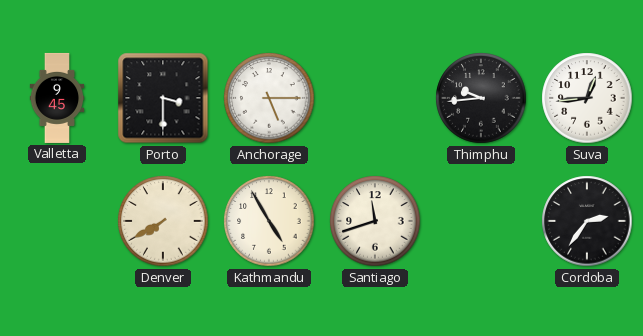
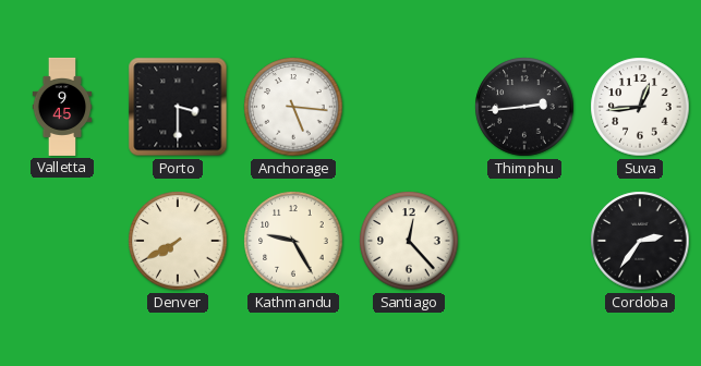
Anchorage: 5:15 -> 5:16
Thimphu: 9:44 -> 2:44
Kathmandu: 4:55 -> 9:25
Santiago: 11:42 -> 12:23
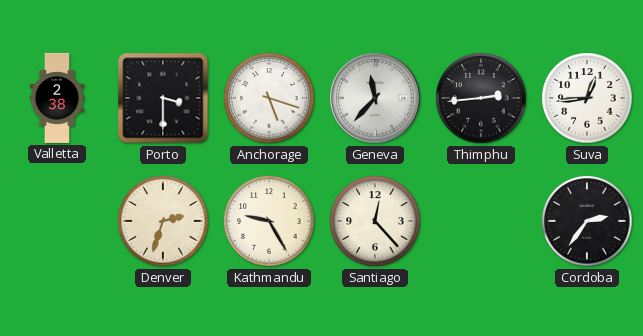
Valletta: 9:45 -> 2:38
Anchorage: 5:16 -> 5:18
Geneva: none -> 11:37
Denver: 7:40 -> 2:33
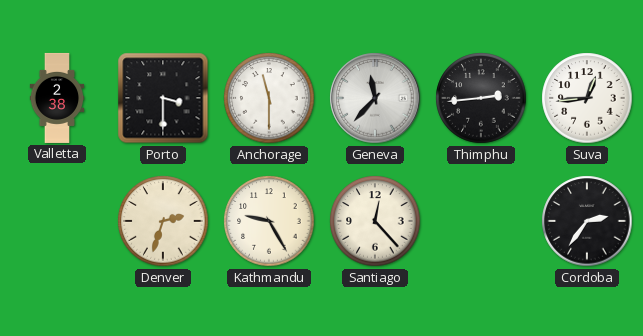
Anchorage: 5:18 -> 11:30
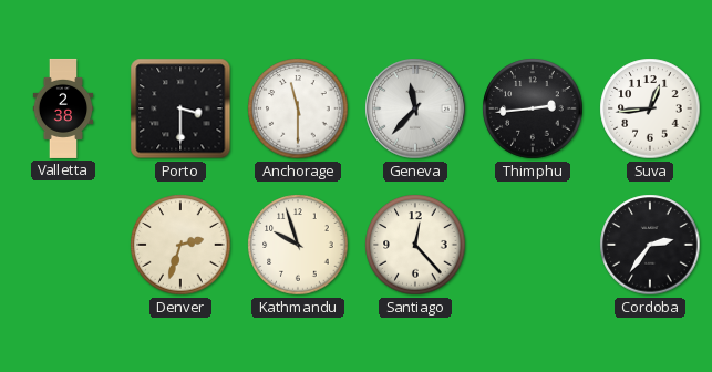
Kathmandu: 9:25 -> 9:57
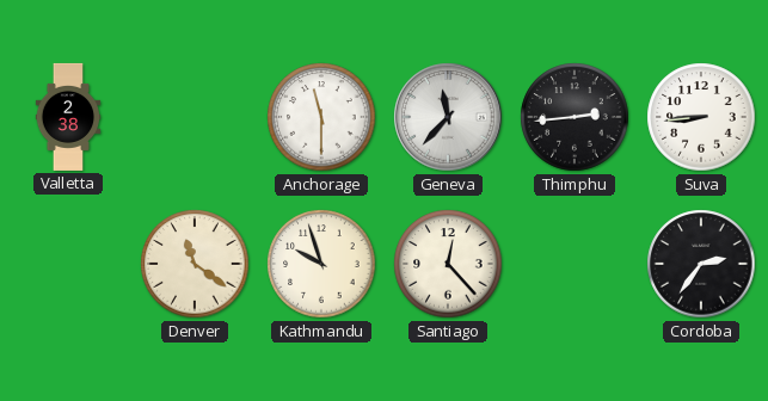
Porto: 3:30 -> none
Suva: 12:44 -> 8:44
Denver: 2:33 -> 11:21
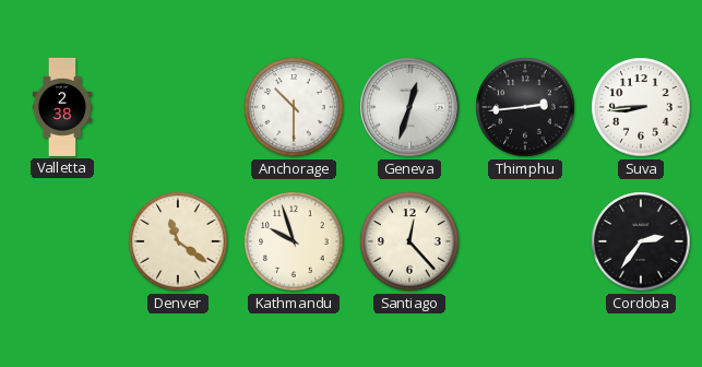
Anchorage: 11:30 -> 10:30
Geneva: 11:37 -> 12:33
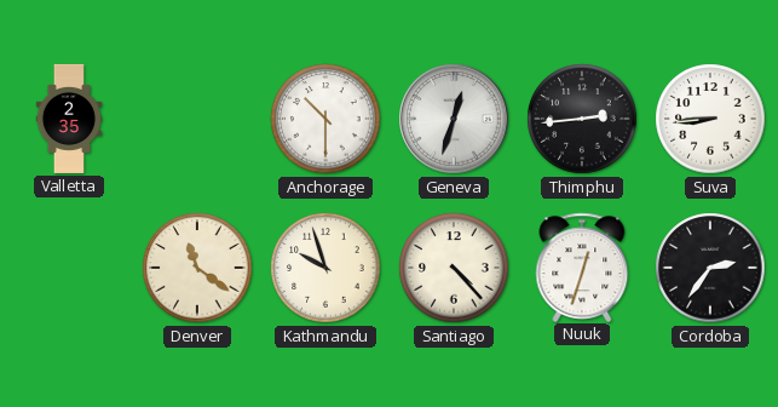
Valletta: 2:38 -> 2:35
Santiago: 12:23 -> 4:23
Nuuk: none -> 12:33
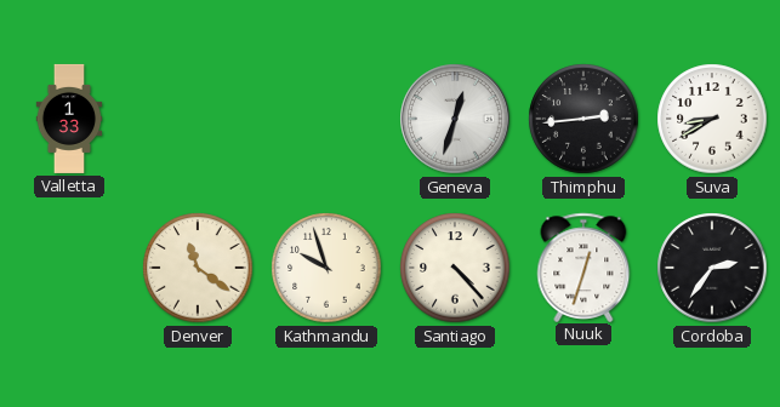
Valletta: 2:35 -> 1:33
Anchorage: 10:30 -> none
Suva: 8:44 -> 8:40
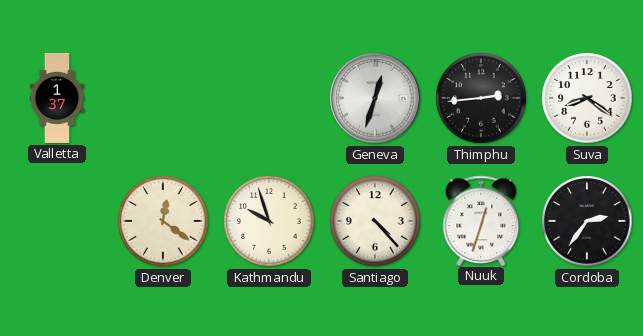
Valletta: 1:33 -> 1:37
Suva: 8:40 -> 8:21
Denver: 11:21 -> 12:21
